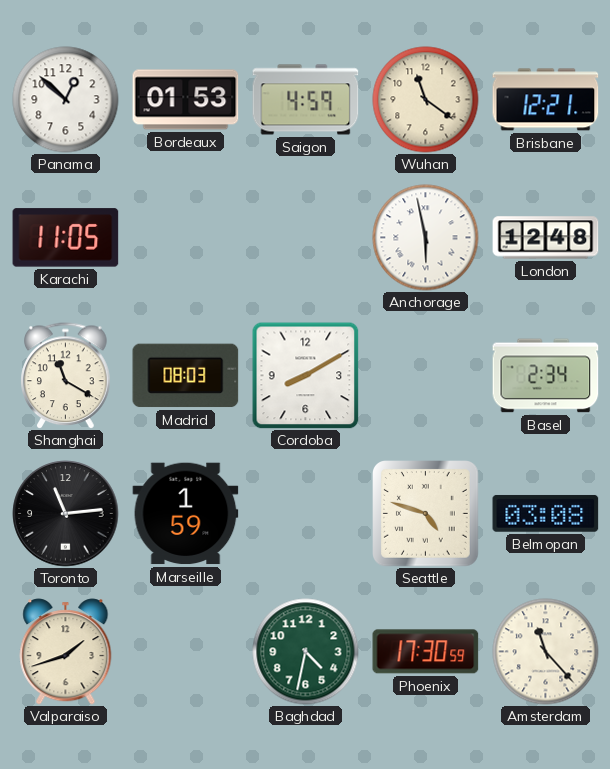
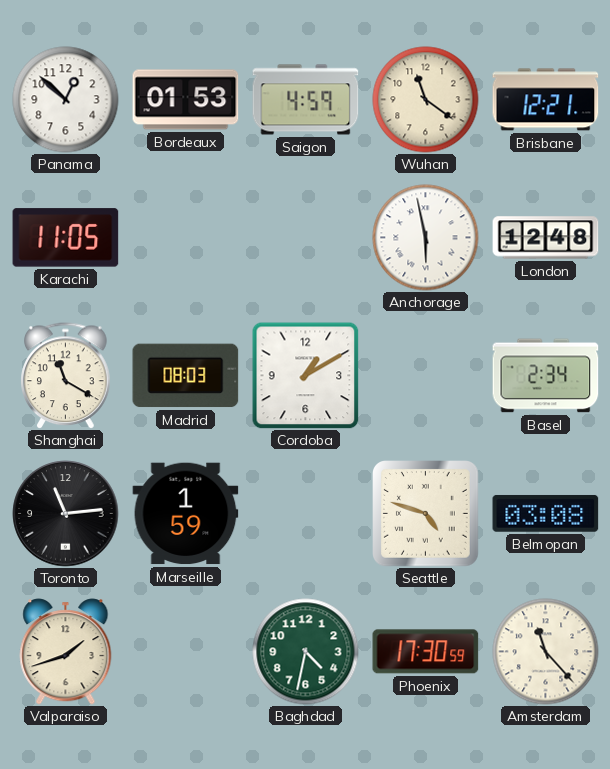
Cordoba: 8:10 -> 1:10
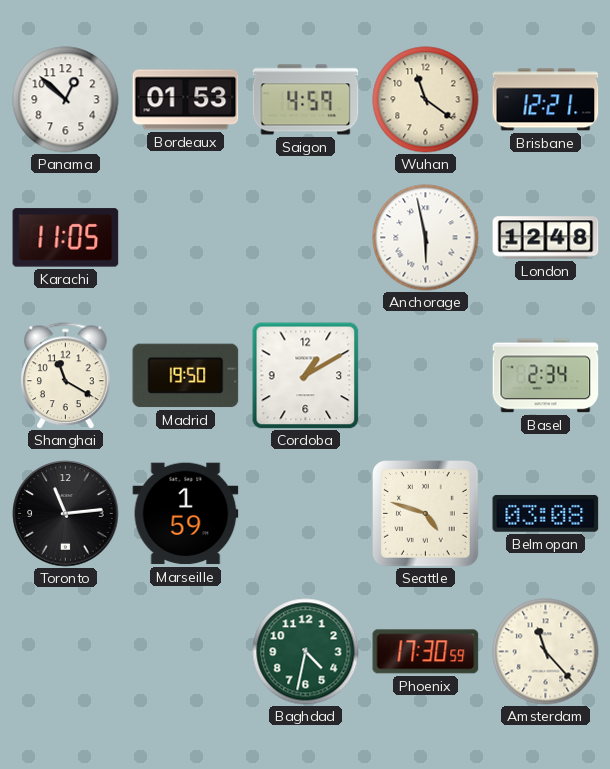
Madrid: 08:03 -> 19:50
Valparaiso: 1:42 -> none
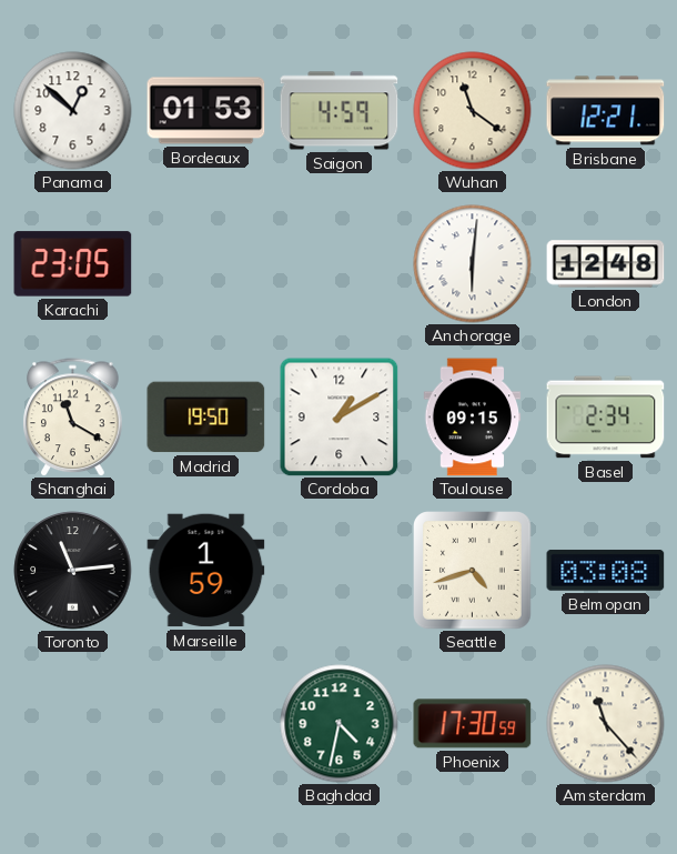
Karachi: 11:05 -> 23:05
Anchorage: 5:58 -> 6:01
Toulouse: none -> 09:15
Seattle: 4:48 -> 4:42
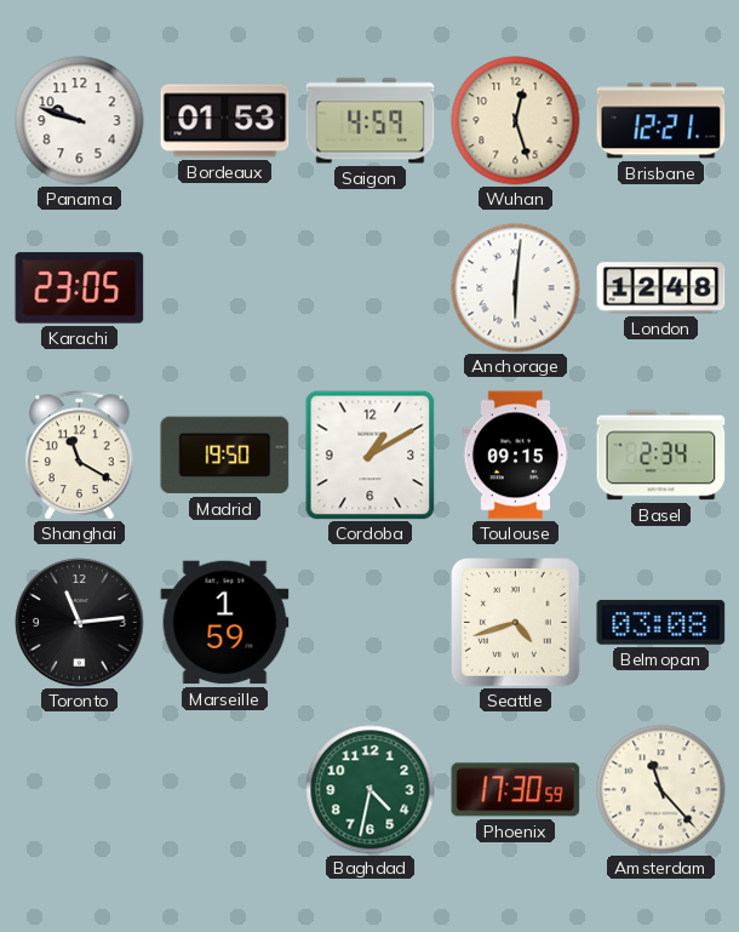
Panama: 12:52 -> 9:48
Wuhan: 11:21 -> 12:27
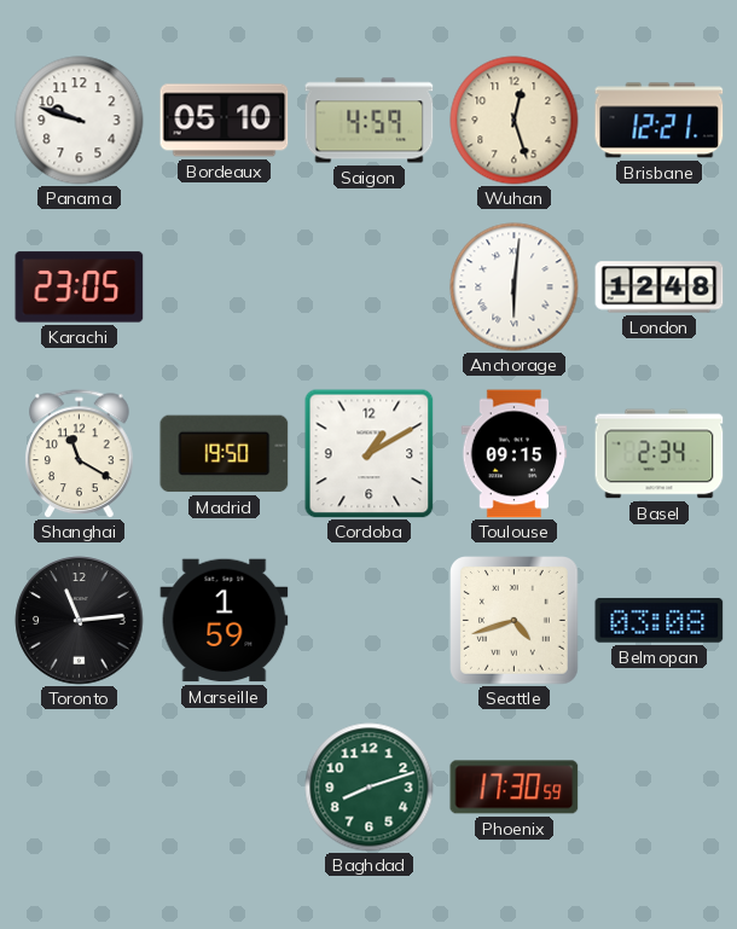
Bordeaux: 01:53 -> 05:10
Baghdad: 4:32 -> 8:12
Amsterdam: 11:23 -> none
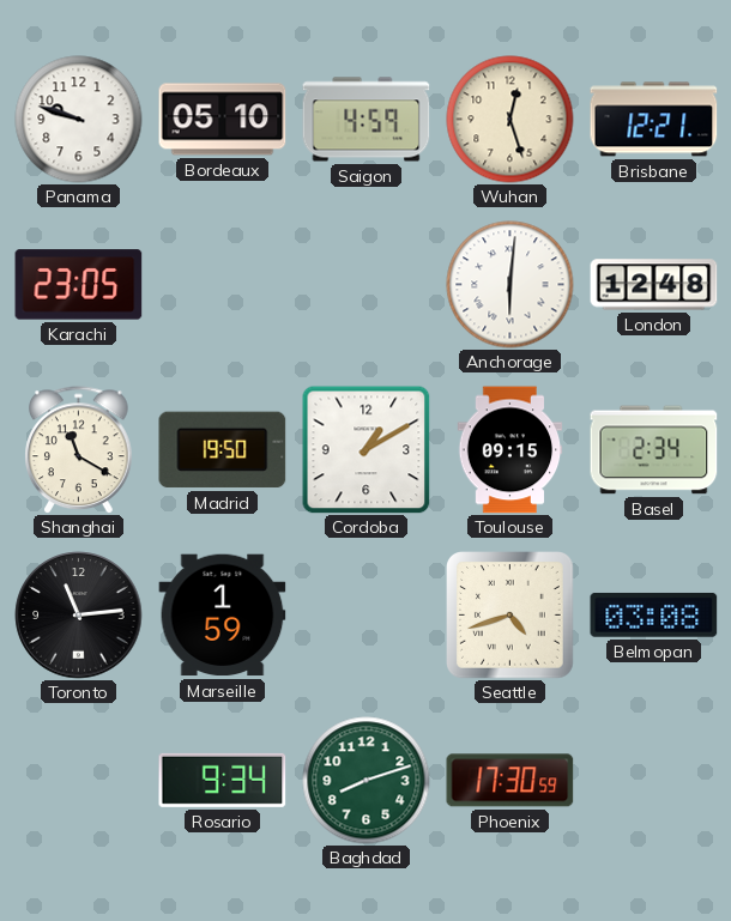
Rosario: none -> 9:34
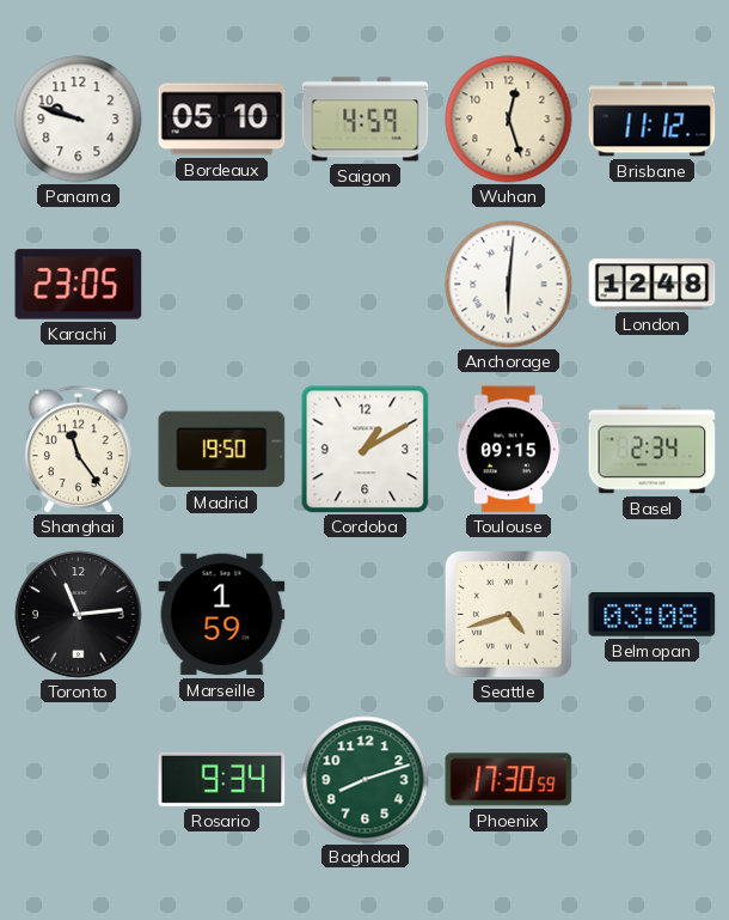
Brisbane: 12:21 -> 11:12
Shanghai: 11:20 -> 11:24
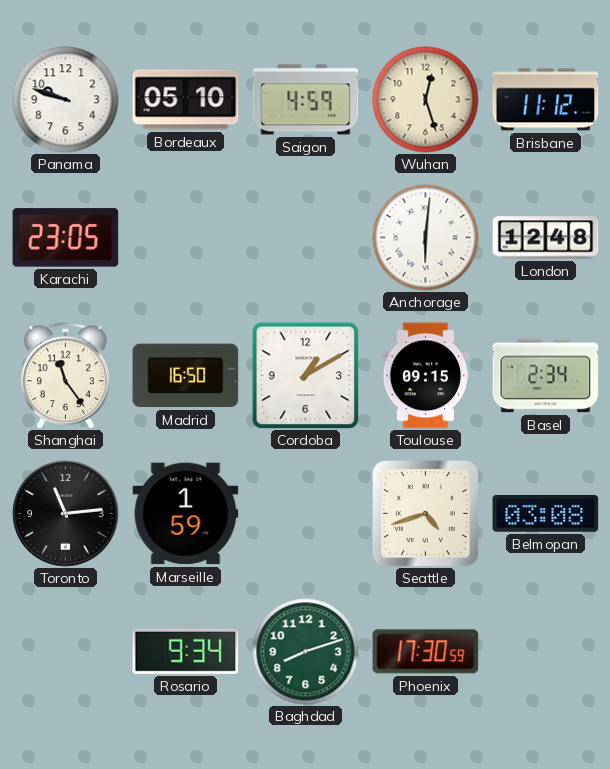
Madrid: 19:50 -> 16:50
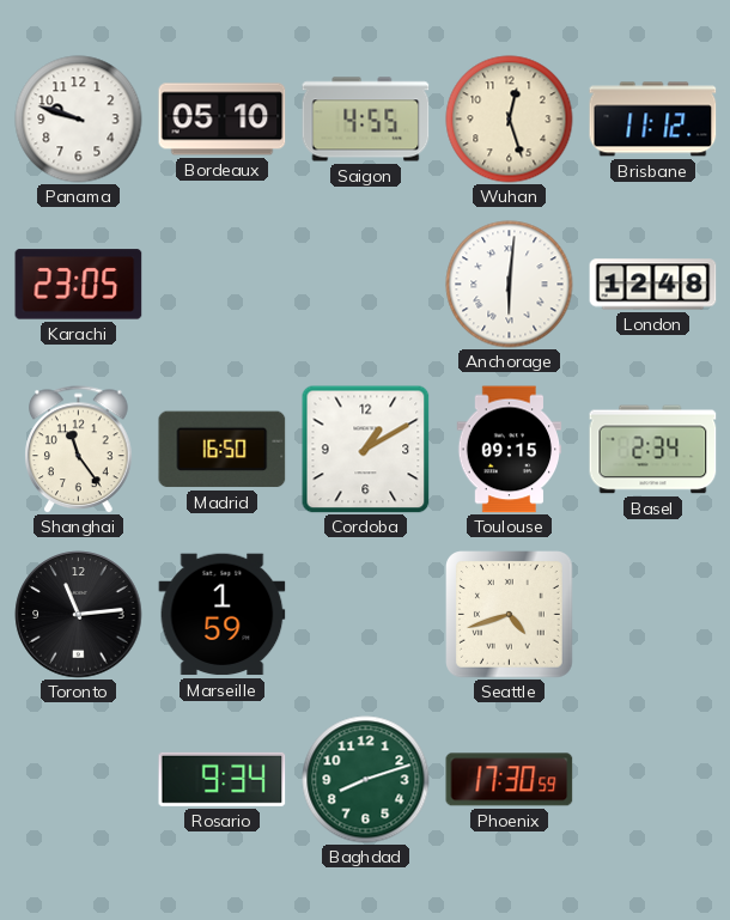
Saigon: 4:59 -> 4:55
Belmopan: 03:08 -> none
